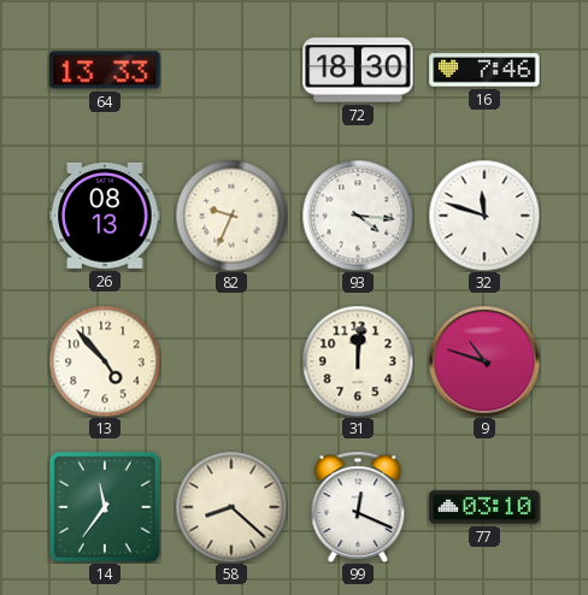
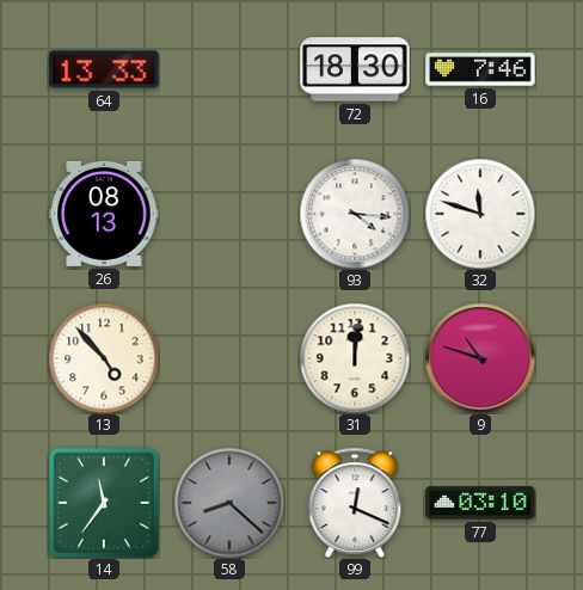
82: 9:34 -> none
58 dial: cream -> grey
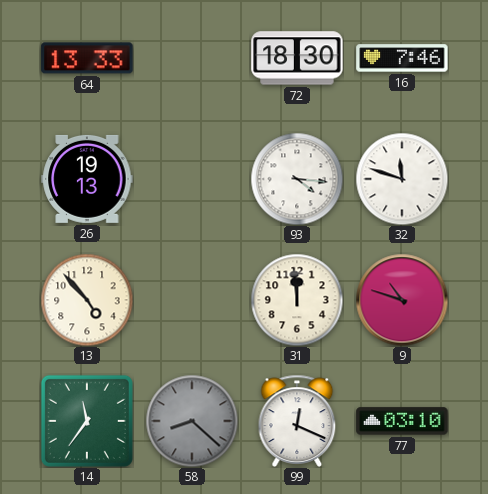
26: 08:13 -> 19:13
31: 12:01 -> 11:59
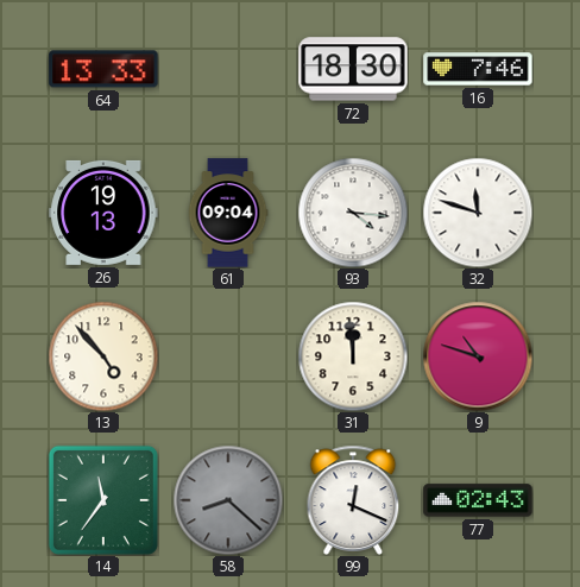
61: none -> 09:04
77: 03:10 -> 02:43
